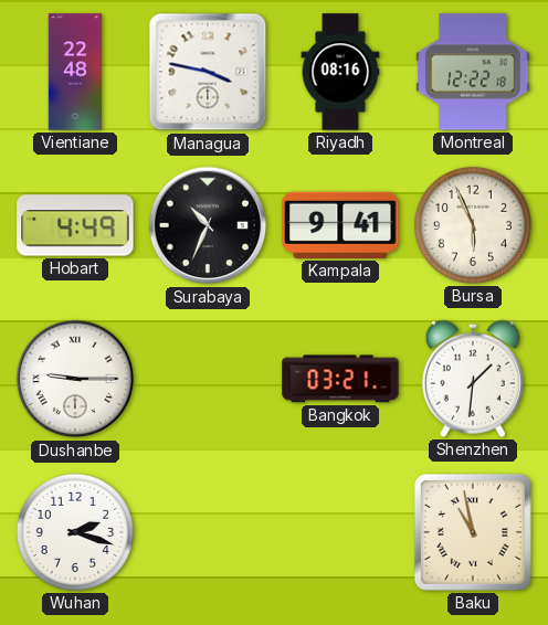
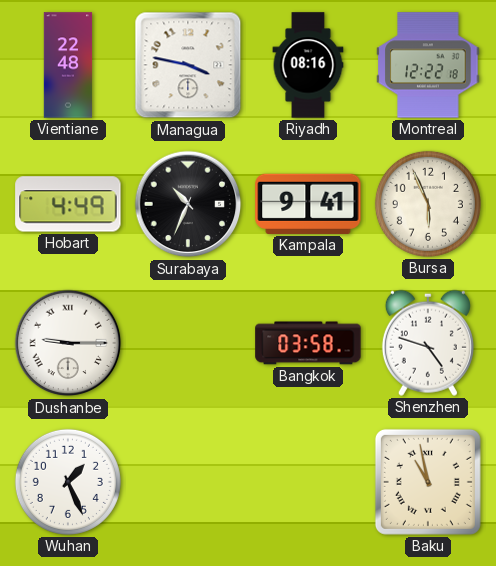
Bangkok: 03:21 -> 03:58
Shenzhen: 1:31 -> 4:48
Wuhan: 2:18 -> 1:26
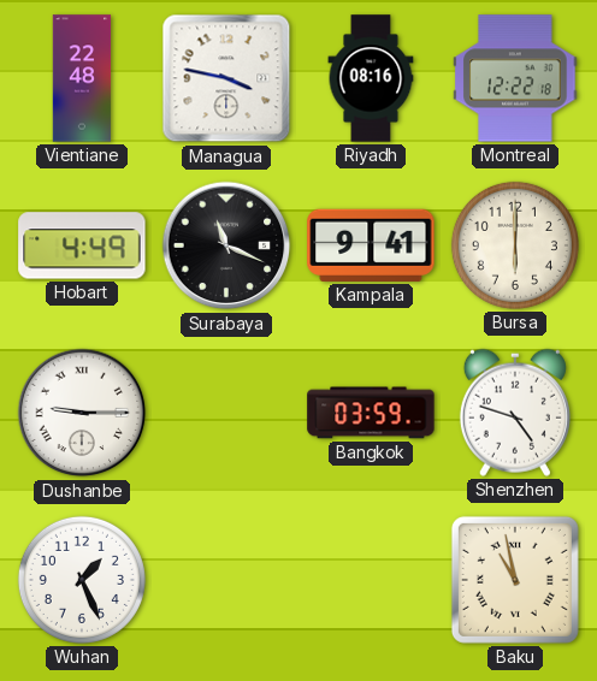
Surabaya: 10:34 -> 11:19
Bursa: 5:56 -> 6:00
Bangkok: 03:58 -> 03:59
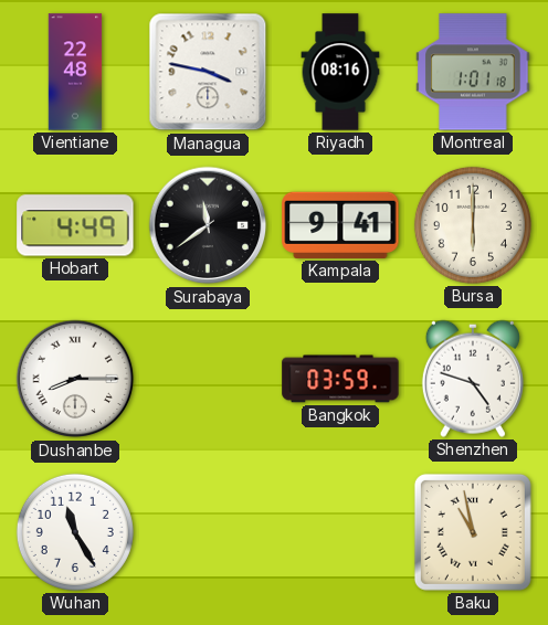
Montreal: 12:22 -> 1:01
Surabaya: 11:19 -> 11:39
Dushanbe: 9:15 -> 8:15
Wuhan: 1:26 -> 11:25
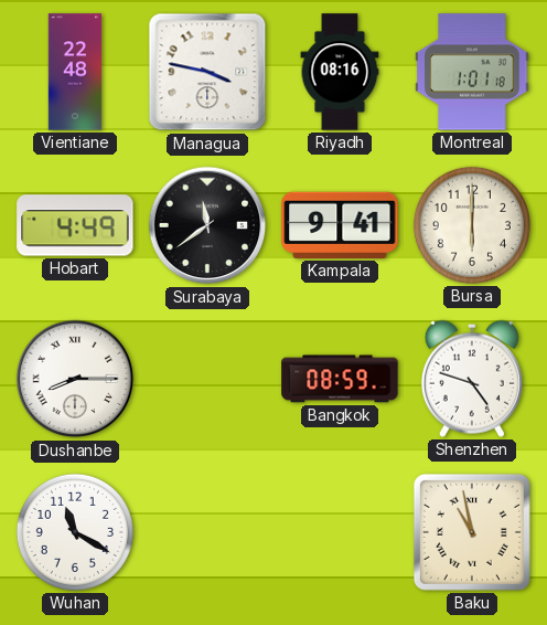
Bangkok: 03:59 -> 08:59
Wuhan: 11:25 -> 11:20
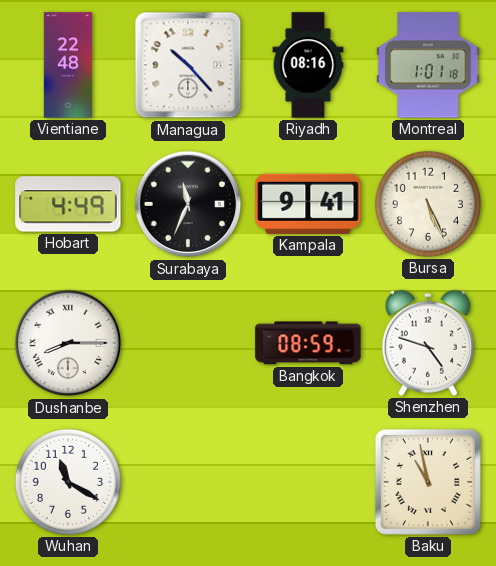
Managua: 3:47 -> 10:23
Surabaya: 11:39 -> 11:34
Bursa: 6:00 -> 5:26
